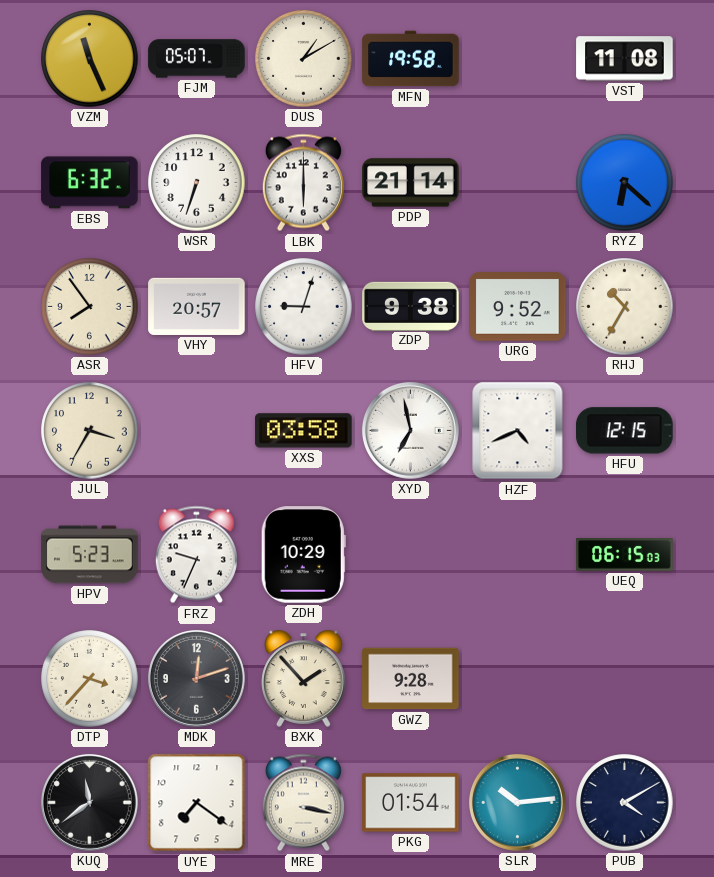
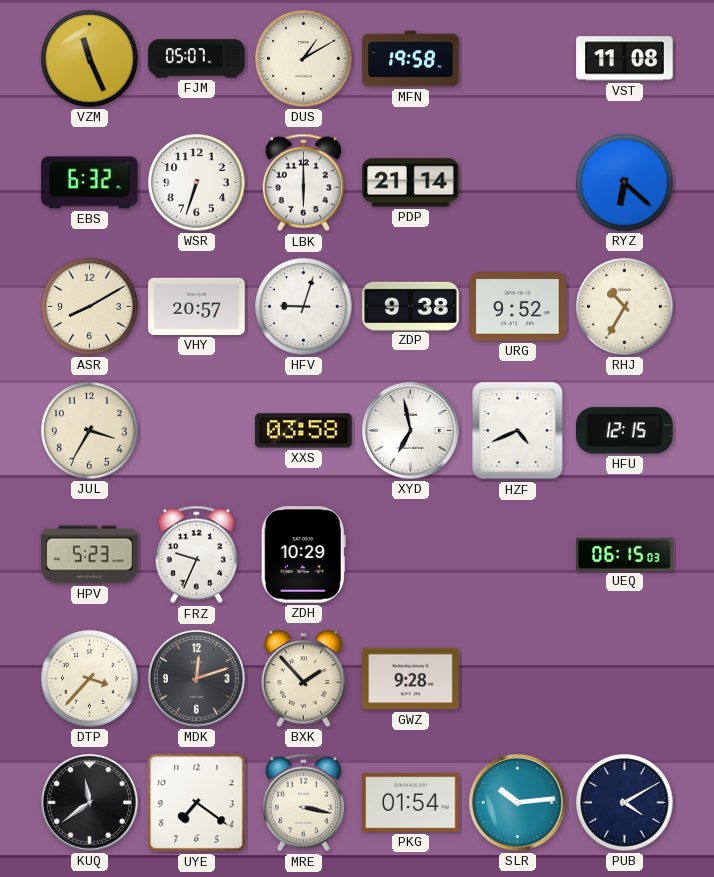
ASR: 7:54 -> 8:10
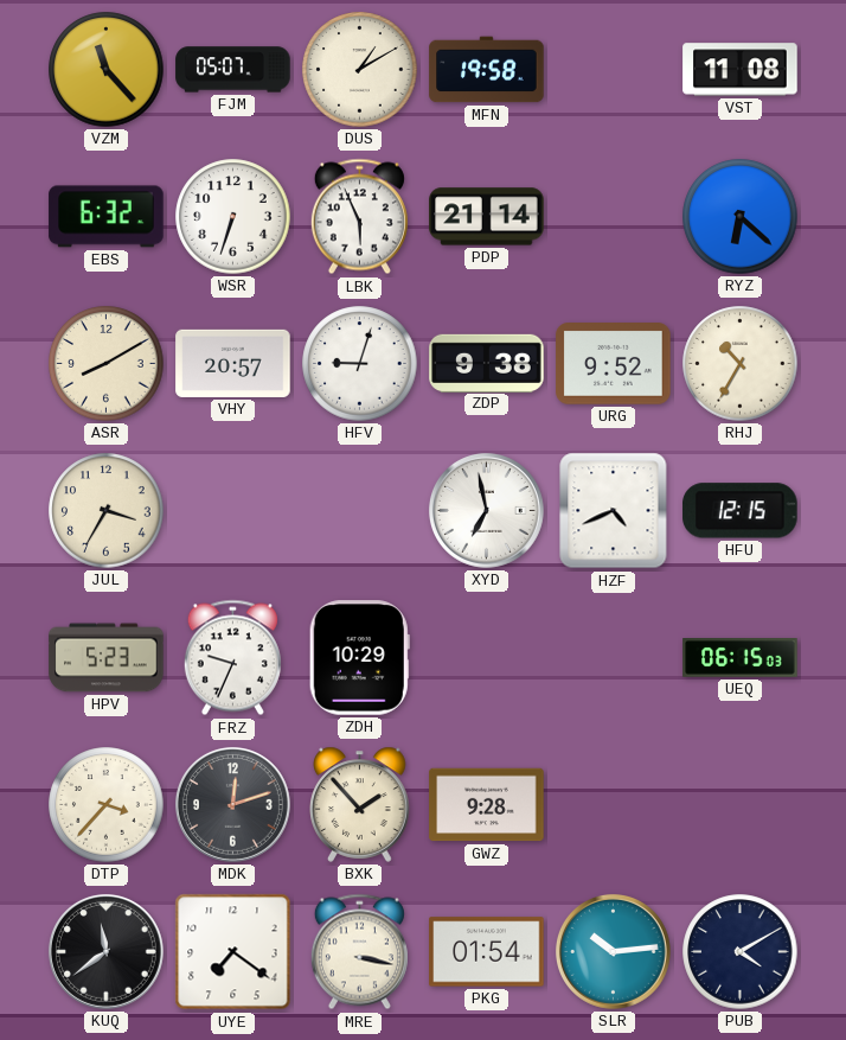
VZM: 11:26 -> 11:23
LBK: 6:00 -> 5:56
XXS: 03:58 -> none
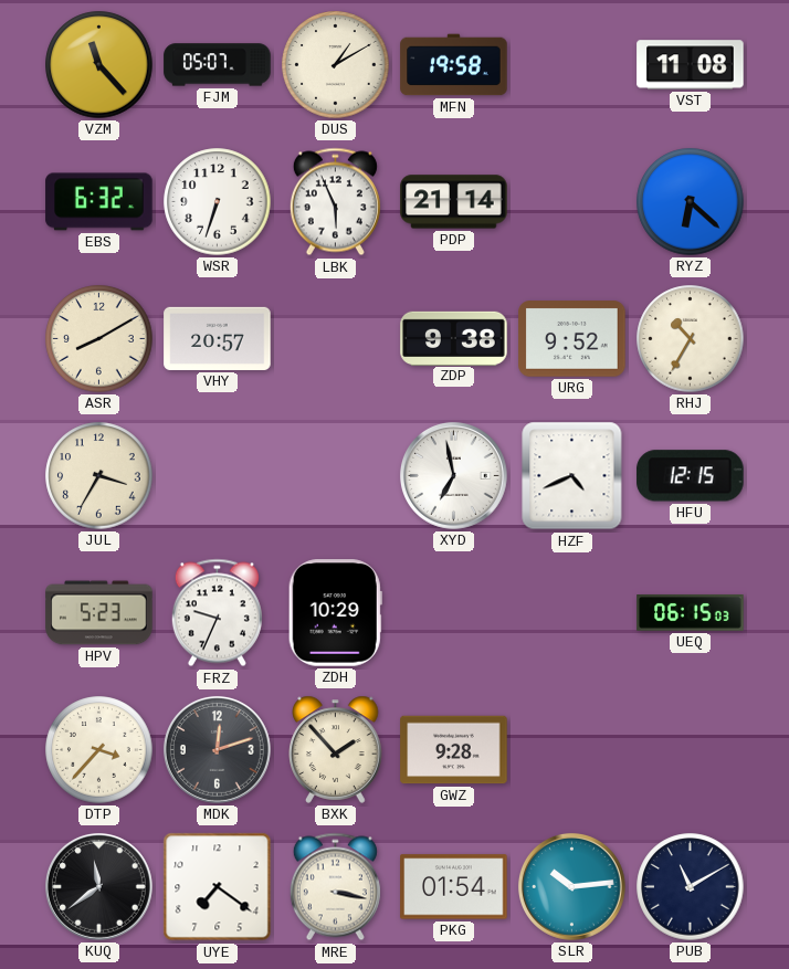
HFV: 9:03 -> none
PUB: 4:10 -> 11:10
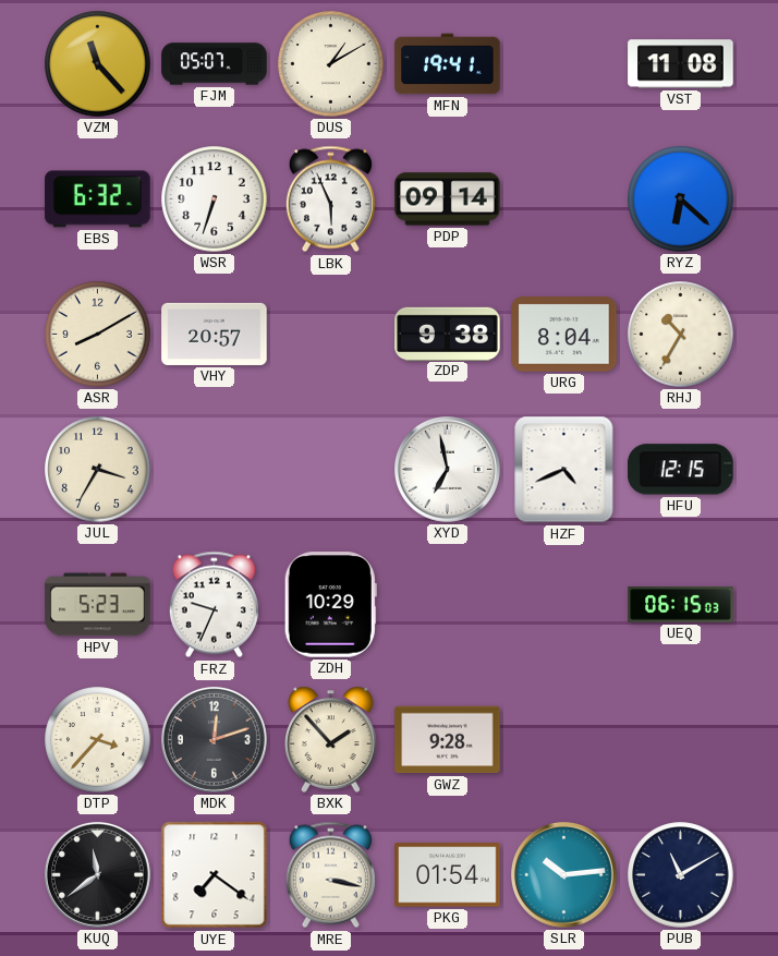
MFN: 19:58 -> 19:41
PDP: 21:14 -> 09:14
URG: 9:52 -> 8:04
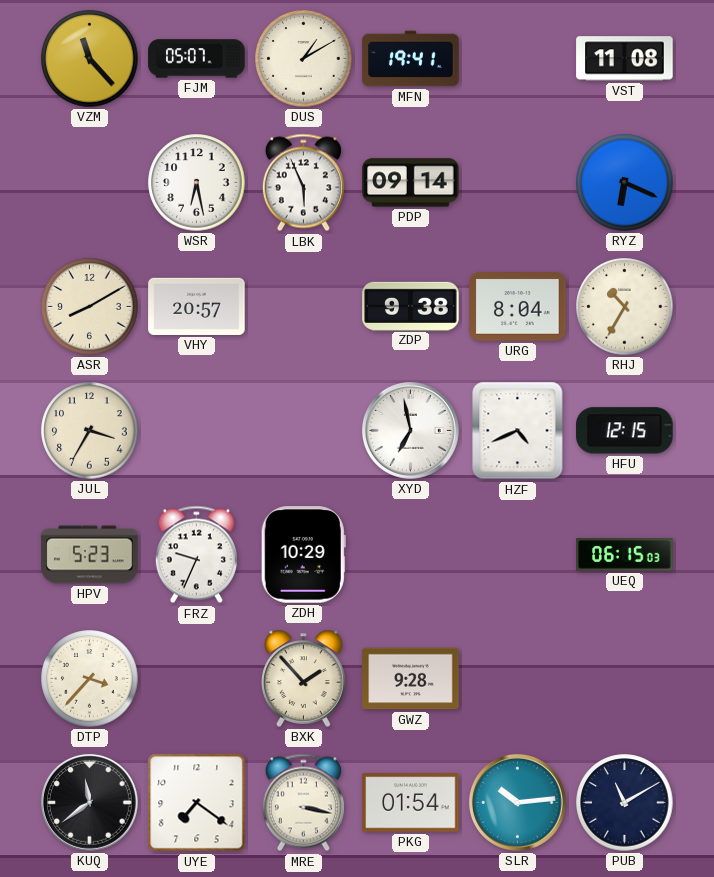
EBS: 6:32 -> none
WSR: 6:33 -> 6:28
RYZ: 6:22 -> 6:19
MDK: 12:12 -> none
